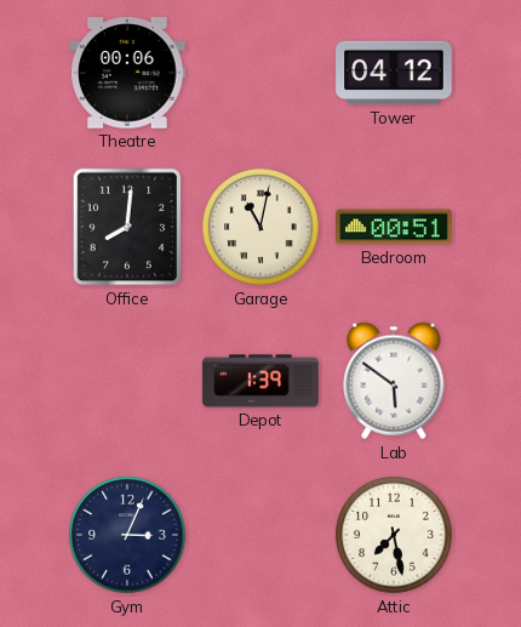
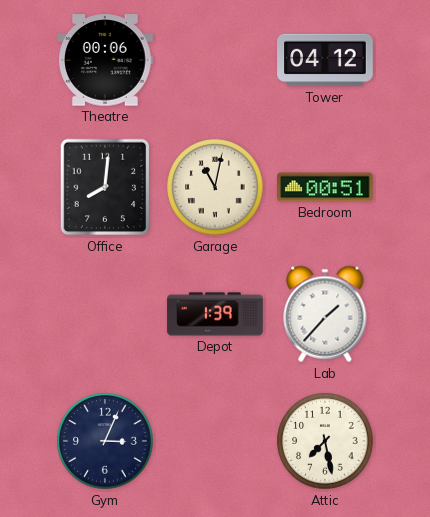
Lab: 5:51 -> 1:37
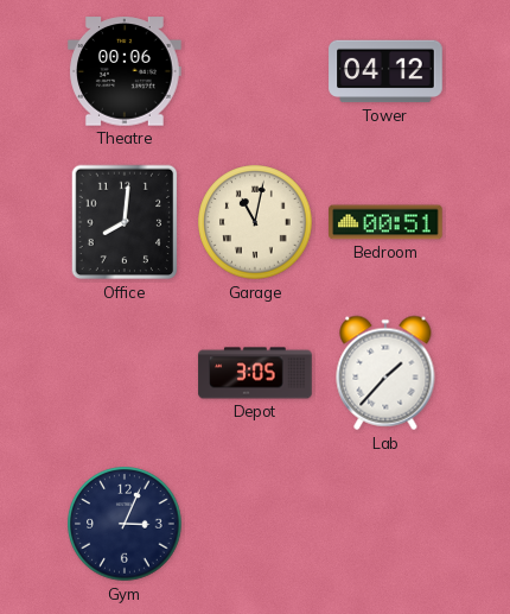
Depot: 1:39 -> 3:05
Attic: 7:28 -> none
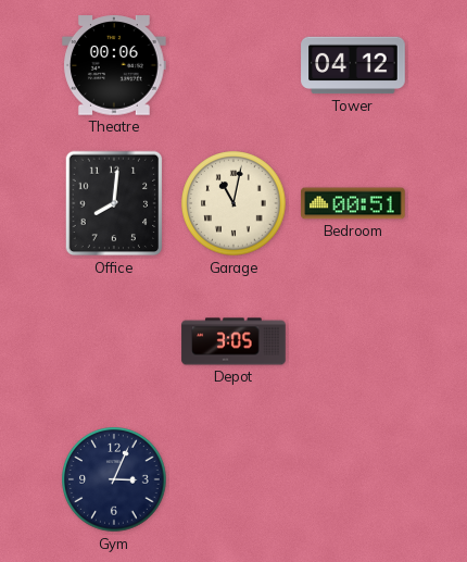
Lab: 1:37 -> none
